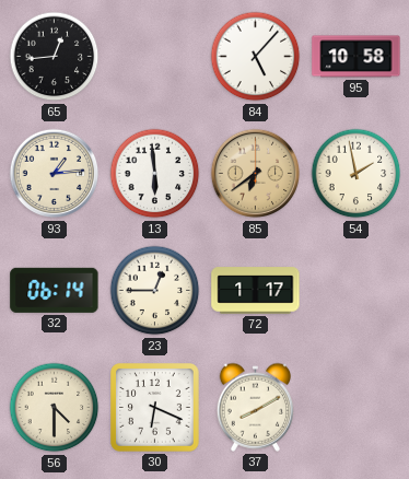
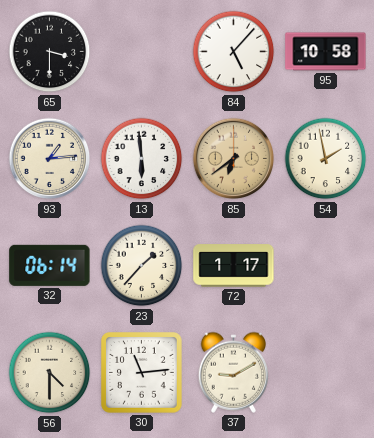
65: 12:44 -> 3:30
23: 12:45 -> 1:37
30: 6:19 -> 11:14
37: 8:10 -> 9:10
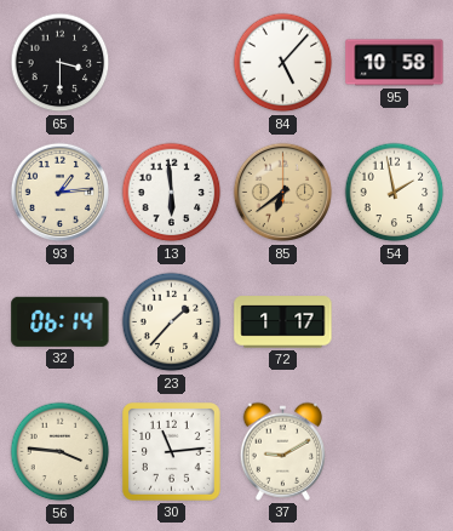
56: 4:30 -> 3:46
